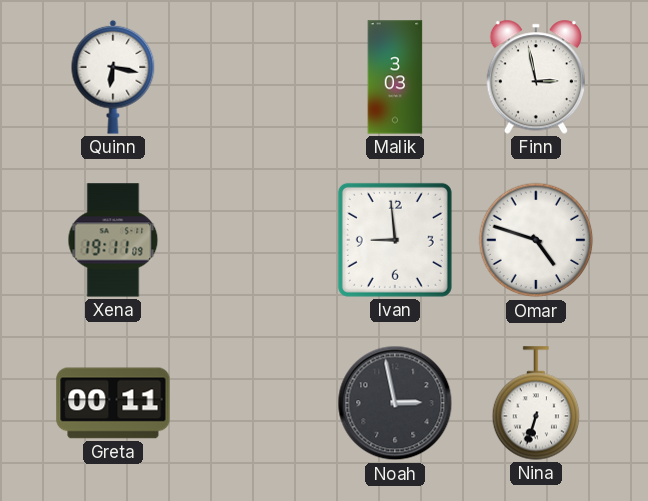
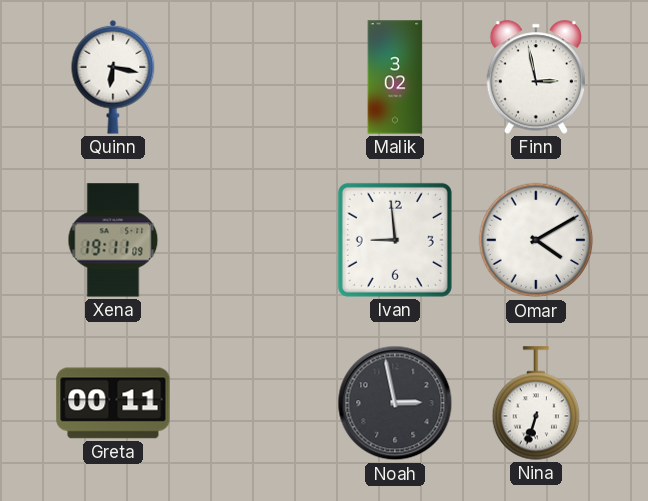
Malik: 3:03 -> 3:02
Omar: 4:48 -> 4:10
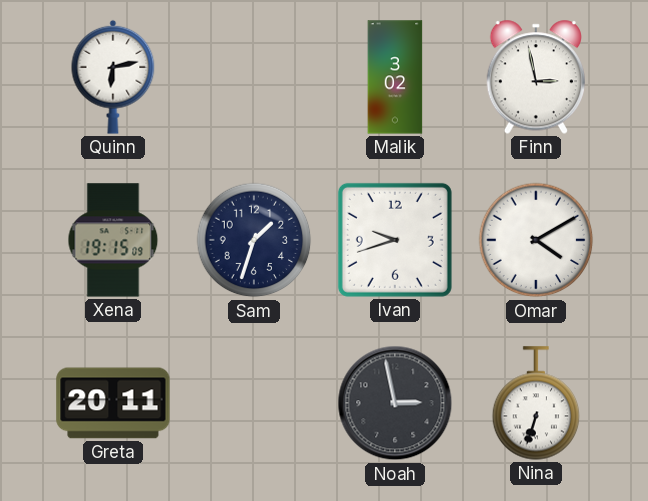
Quinn: 6:17 -> 6:13
Xena: 19:11 -> 19:15
Sam: none -> 1:33
Ivan: 8:59 -> 9:42
Greta: 00:11 -> 20:11
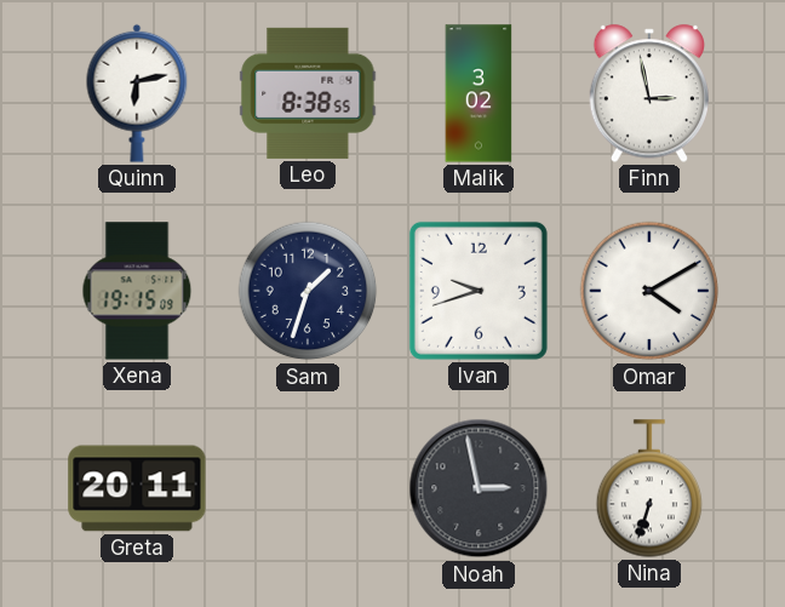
Leo: none -> 8:38
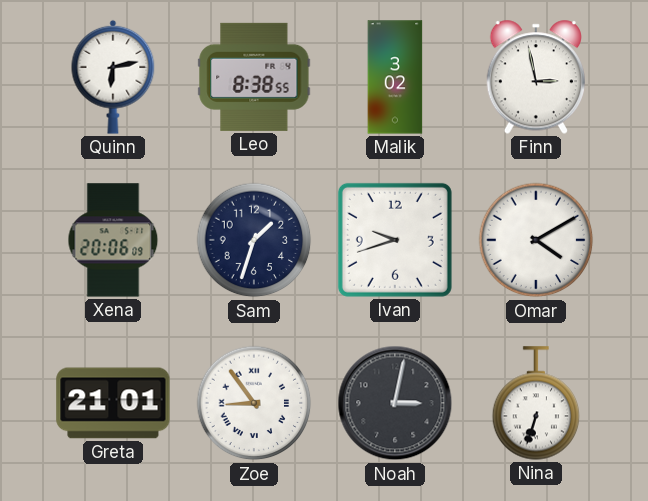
Xena: 19:15 -> 20:06
Greta: 20:11 -> 21:01
Zoe: none -> 8:54
Noah: 2:58 -> 3:02
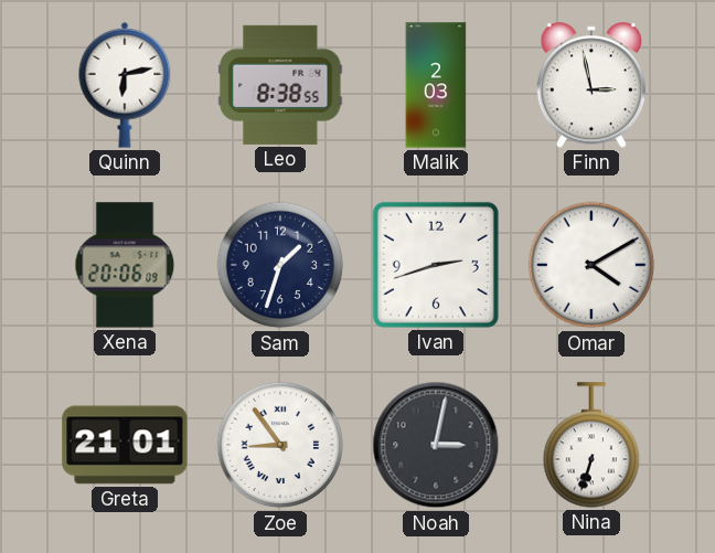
Malik: 3:02 -> 2:03
Ivan: 9:42 -> 2:42
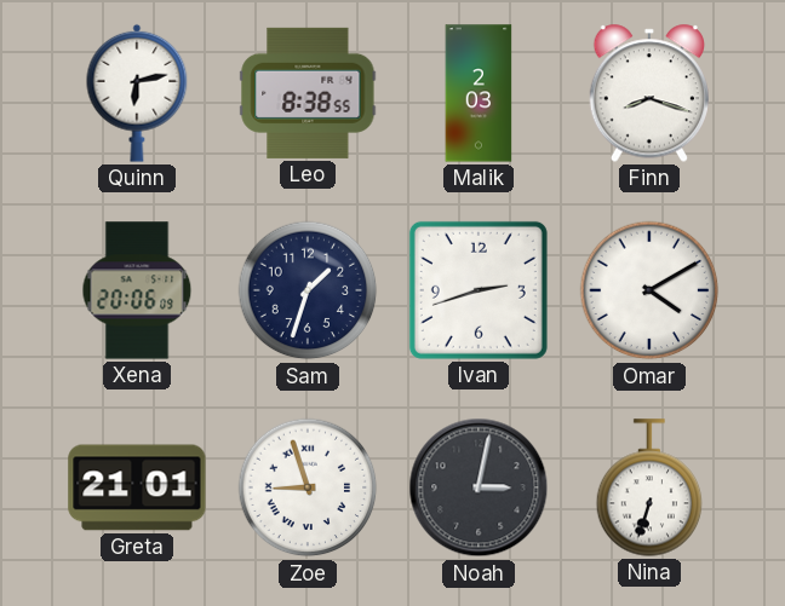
Finn: 2:58 -> 8:18
Zoe: 8:54 -> 8:57
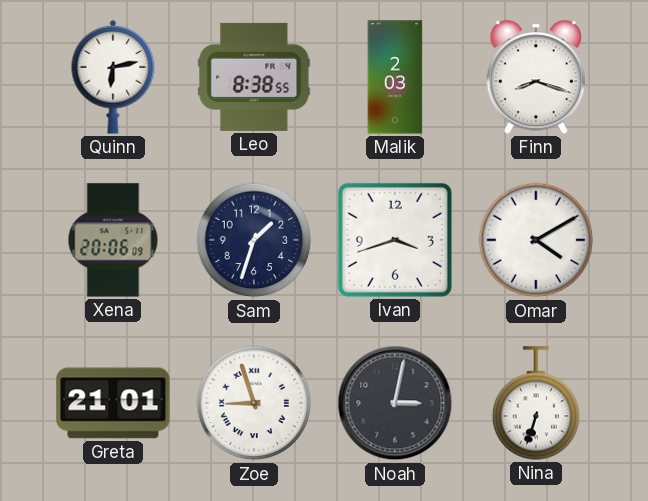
Ivan: 2:42 -> 3:42
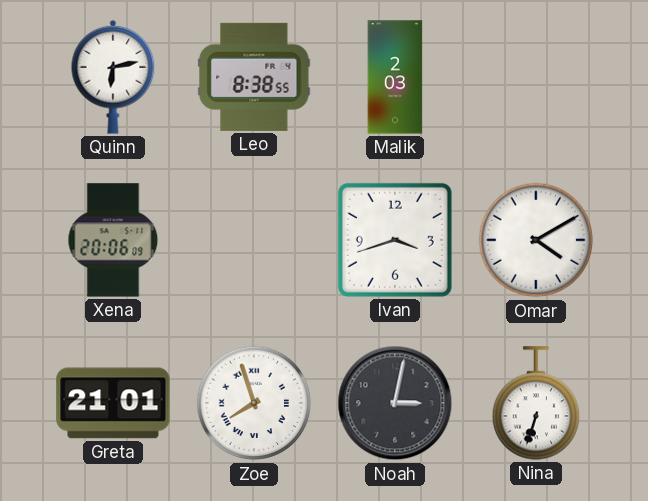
Finn: 8:18 -> none
Sam: 1:33 -> none
Zoe: 8:57 -> 7:57
